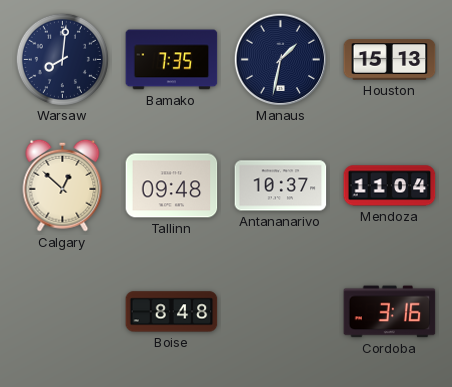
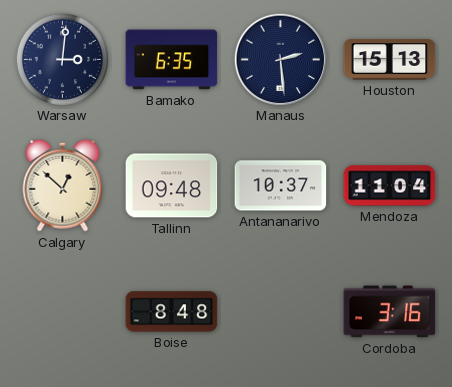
Warsaw: 8:01 -> 3:01
Bamako: 7:35 -> 6:35
Manaus: 1:32 -> 2:29
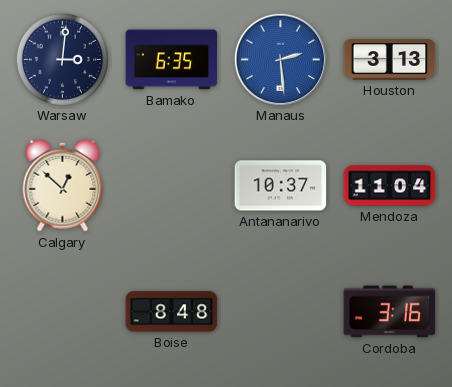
Manaus dial: navy -> blue
Houston: 15:13 -> 3:13
Tallinn: 09:48 -> none
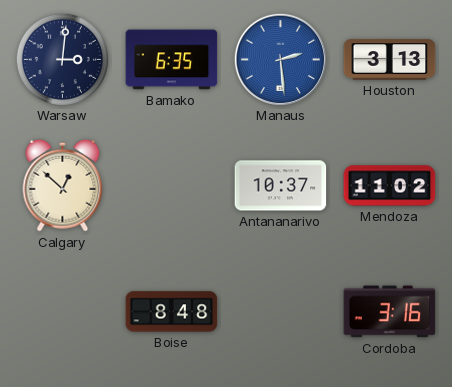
Mendoza: 11:04 -> 11:02
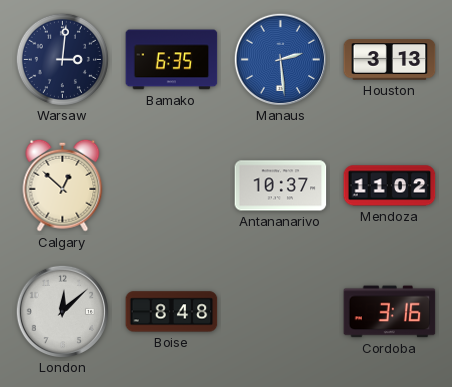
London: none -> 12:08
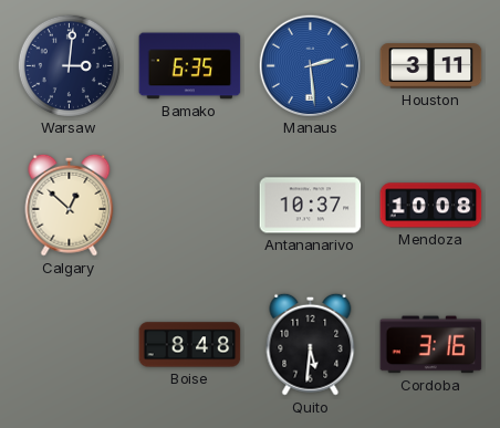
Houston: 3:13 -> 3:11
Mendoza: 11:02 -> 10:08
London: 12:08 -> none
Quito: none -> 5:31
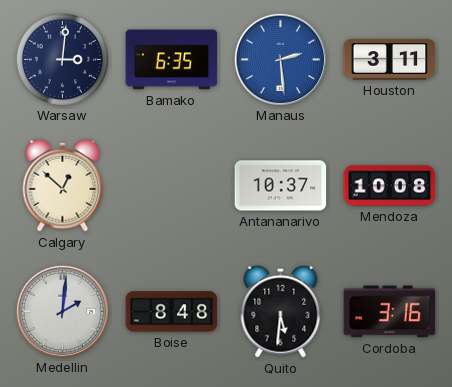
Medellin: none -> 2:01
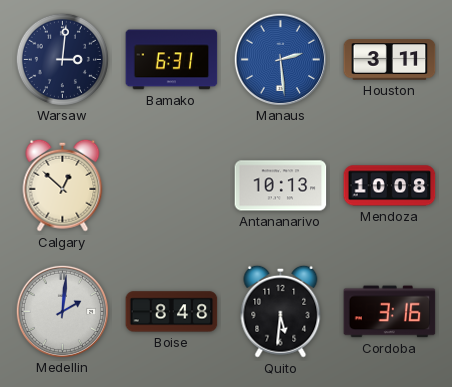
Bamako: 6:35 -> 6:31
Antananarivo: 10:37 -> 10:13
